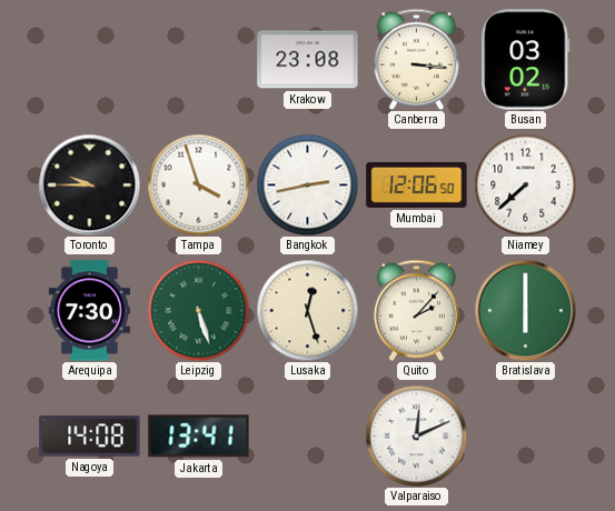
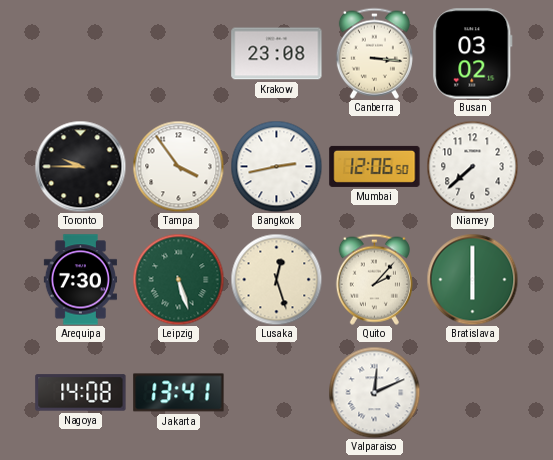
Tampa: 3:57 -> 3:54
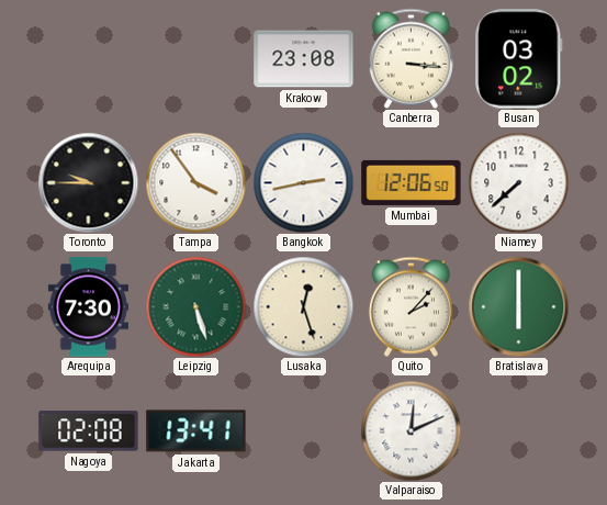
Nagoya: 14:08 -> 02:08
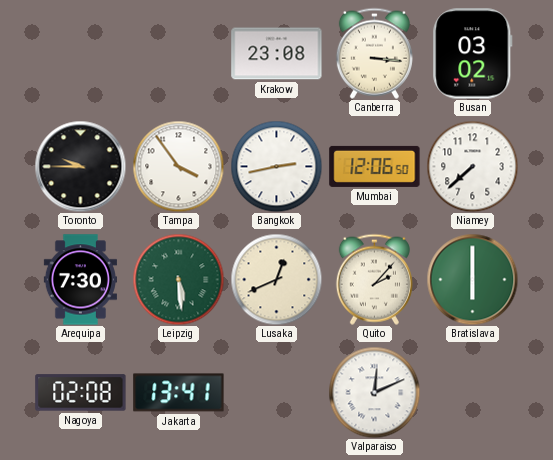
Leipzig: 5:27 -> 5:29
Lusaka: 12:27 -> 12:41
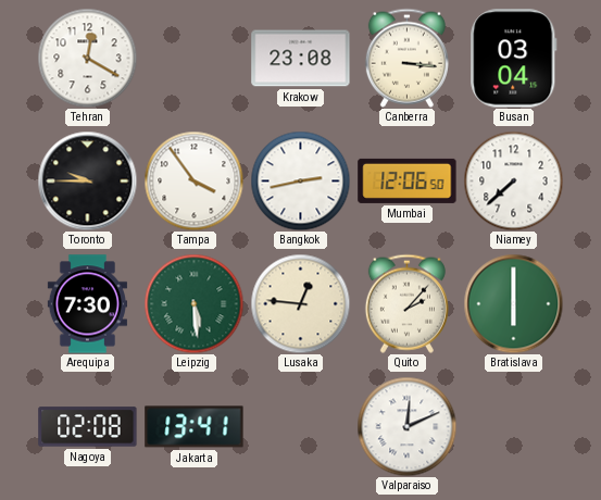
Tehran: none -> 12:20
Busan: 03:02 -> 03:04
Lusaka: 12:41 -> 12:46
